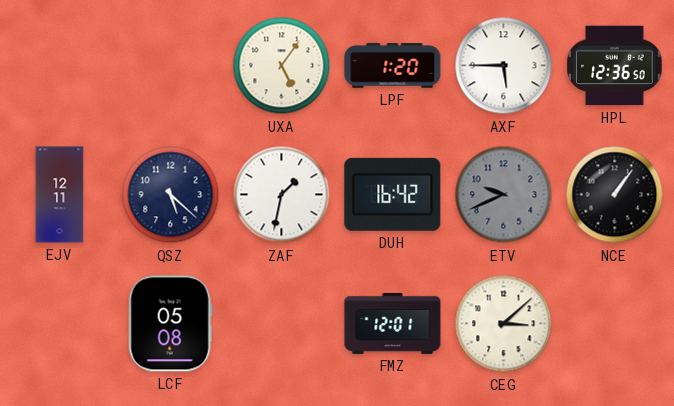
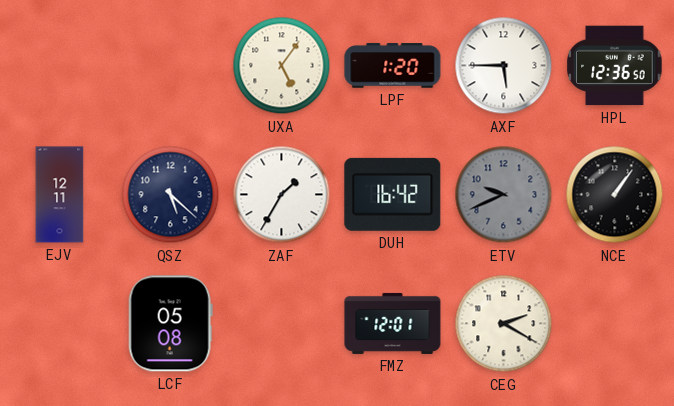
ZAF: 1:32 -> 1:35
CEG: 3:08 -> 2:20
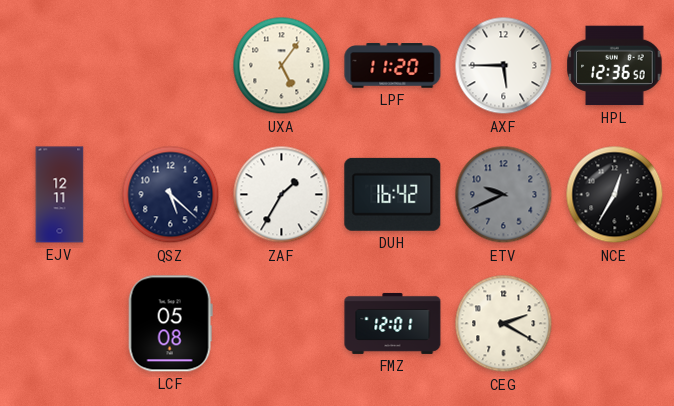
LPF: 1:20 -> 11:20
NCE: 1:06 -> 12:35
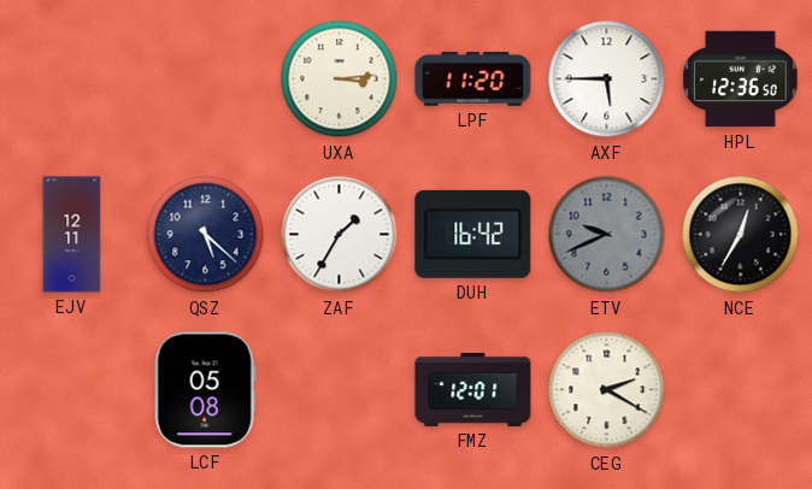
UXA: 5:06 -> 3:14
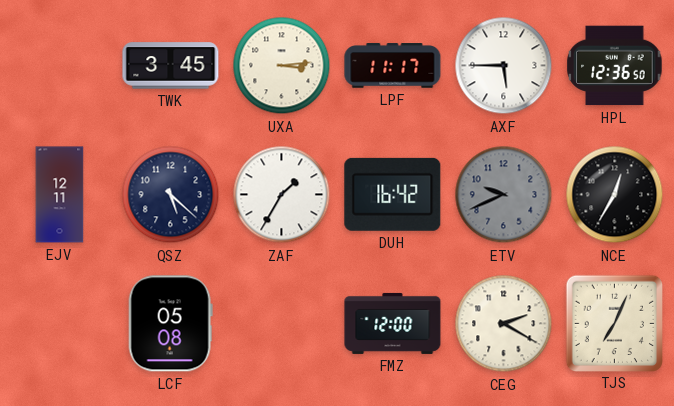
TWK: none -> 3:45
LPF: 11:20 -> 11:17
FMZ: 12:01 -> 12:00
TJS: none -> 7:04
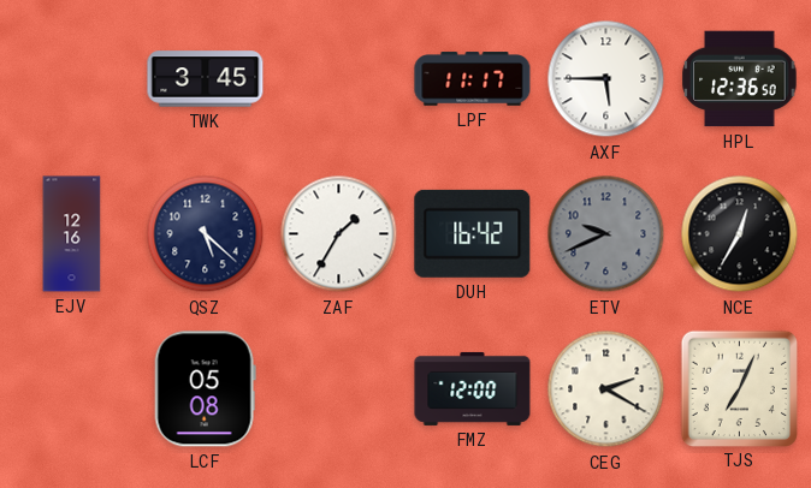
UXA: 3:14 -> none
EJV: 12:11 -> 12:16
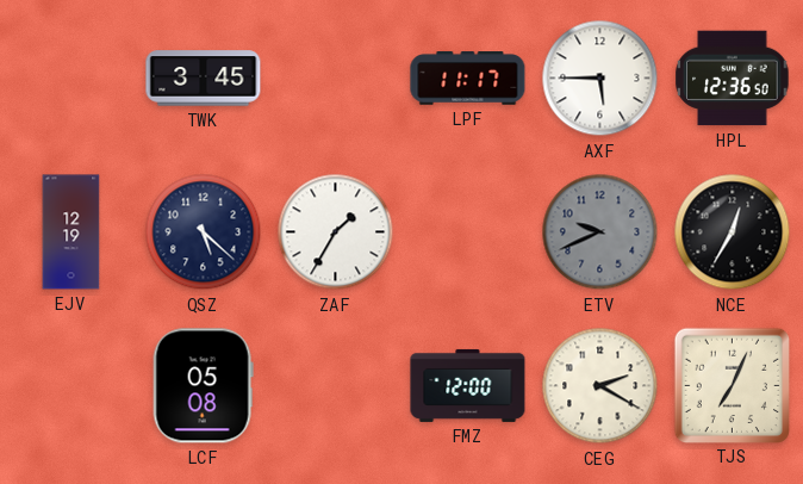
EJV: 12:16 -> 12:19
DUH: 16:42 -> none
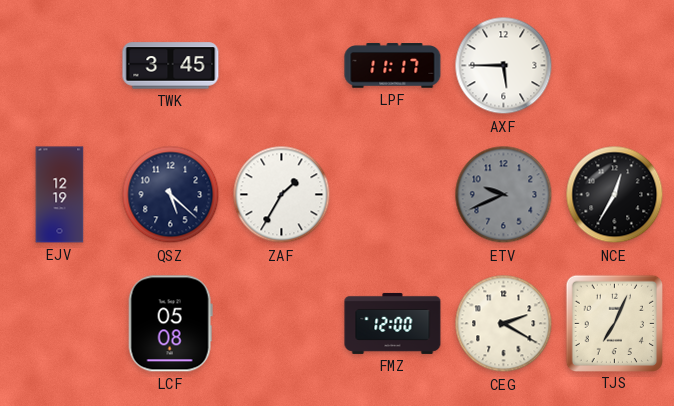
HPL: 12:36 -> none
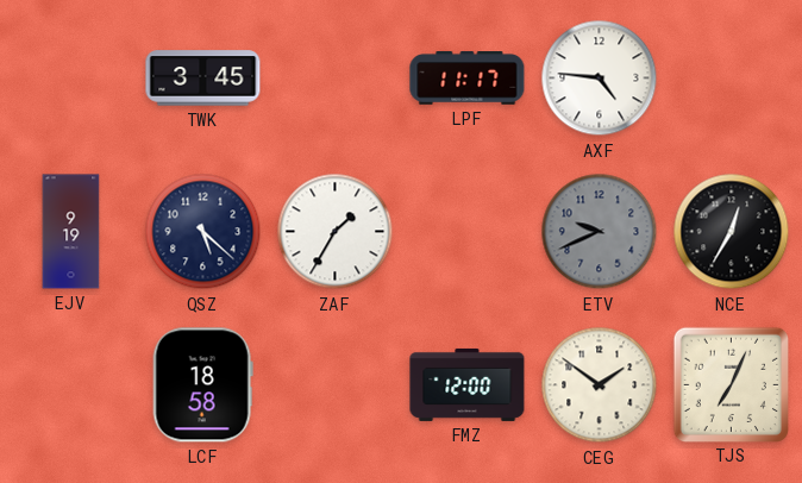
AXF: 5:45 -> 4:46
EJV: 12:19 -> 9:19
LCF: 05:08 -> 18:58
CEG: 2:20 -> 1:51
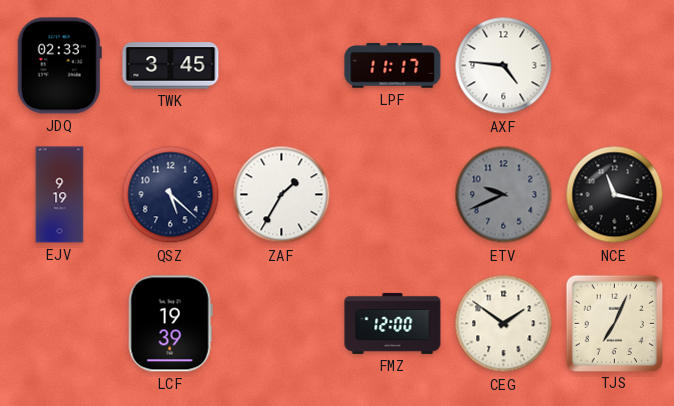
JDQ: none -> 02:33
NCE: 12:35 -> 11:17
LCF: 18:58 -> 19:39
